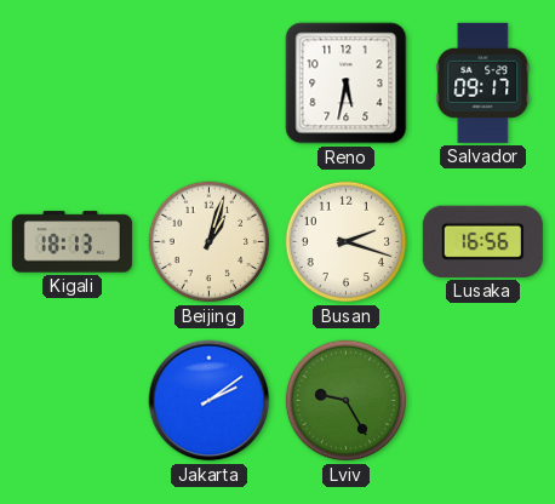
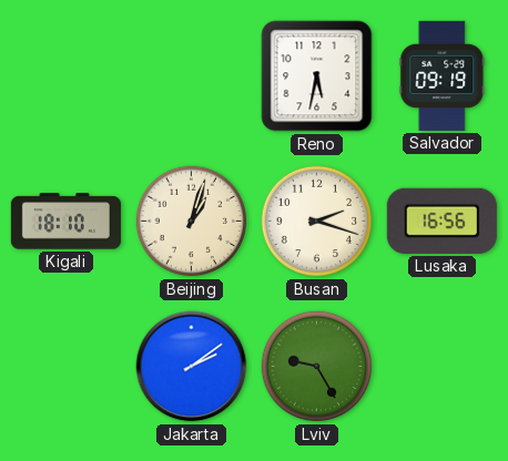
Salvador: 09:17 -> 09:19
Kigali: 18:13 -> 18:10
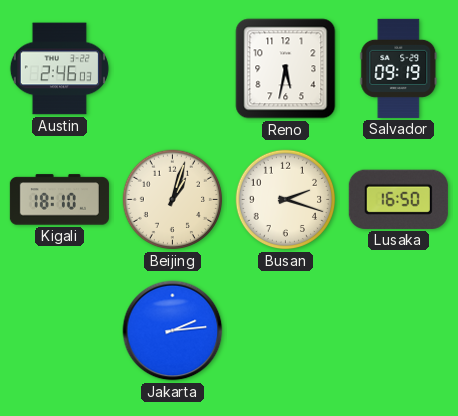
Austin: none -> 2:46
Lusaka: 16:56 -> 16:50
Jakarta: 2:09 -> 2:14
Lviv: 9:25 -> none
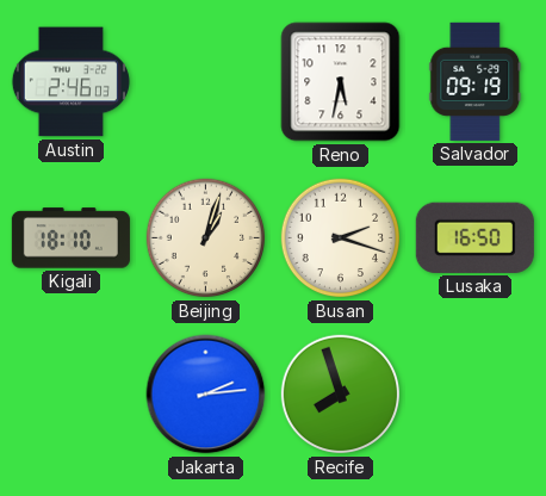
Recife: none -> 7:57
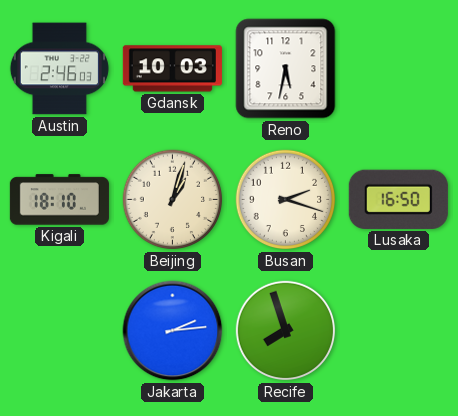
Gdansk: none -> 10:03
Salvador: 09:19 -> none
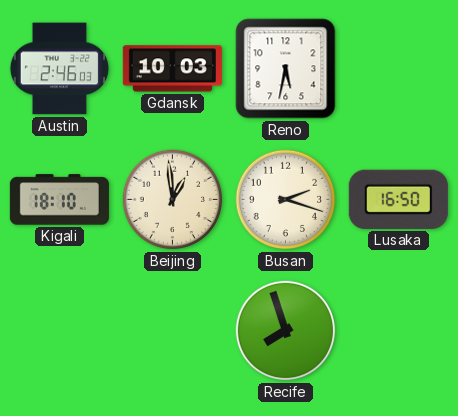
Beijing: 1:03 -> 12:59
Jakarta: 2:14 -> none
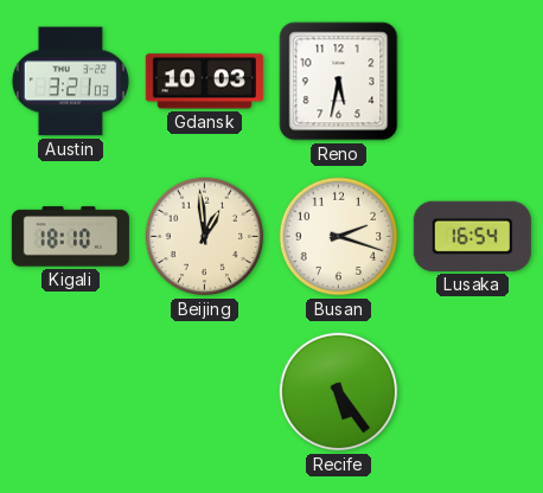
Austin: 2:46 -> 3:21
Lusaka: 16:50 -> 16:54
Recife: 7:57 -> 5:24
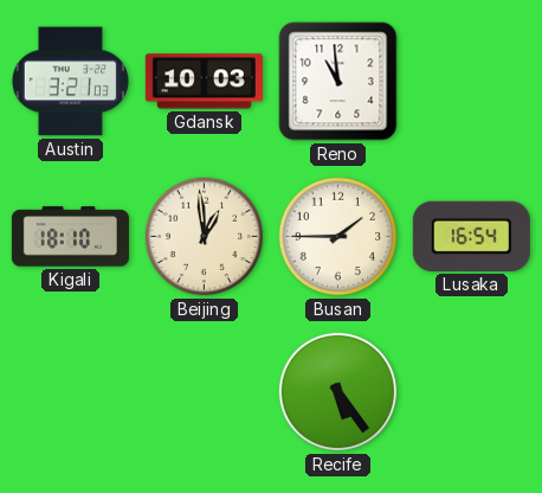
Reno: 5:32 -> 10:59
Busan: 2:18 -> 1:45
